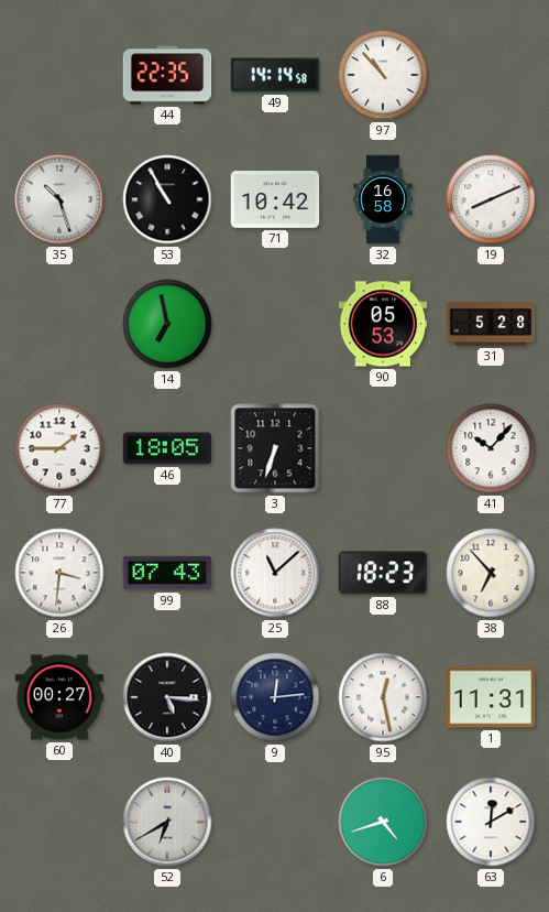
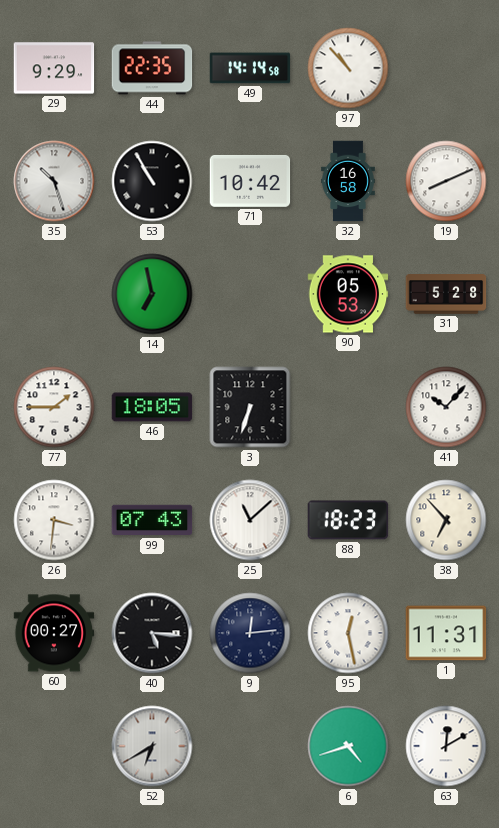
29: none -> 9:29
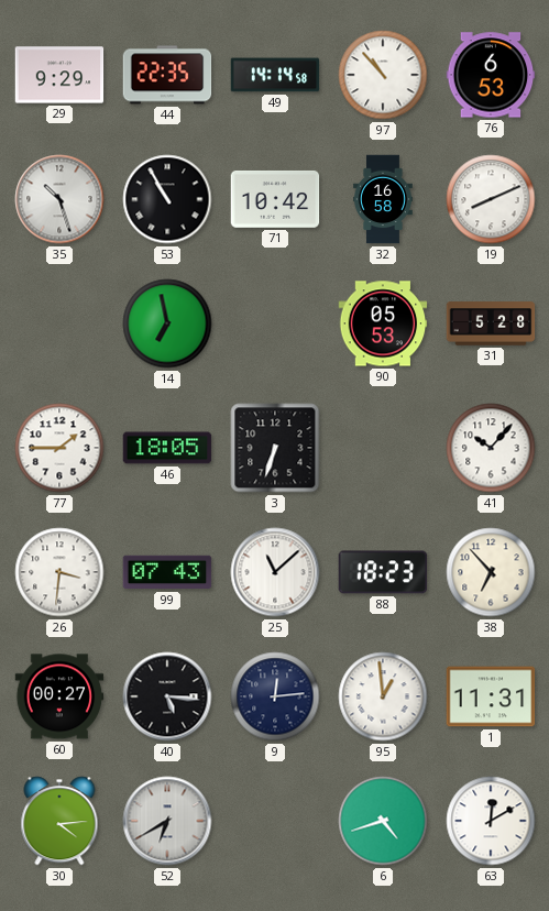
76: none -> 6:53
95: 12:28 -> 12:59
30: none -> 4:14
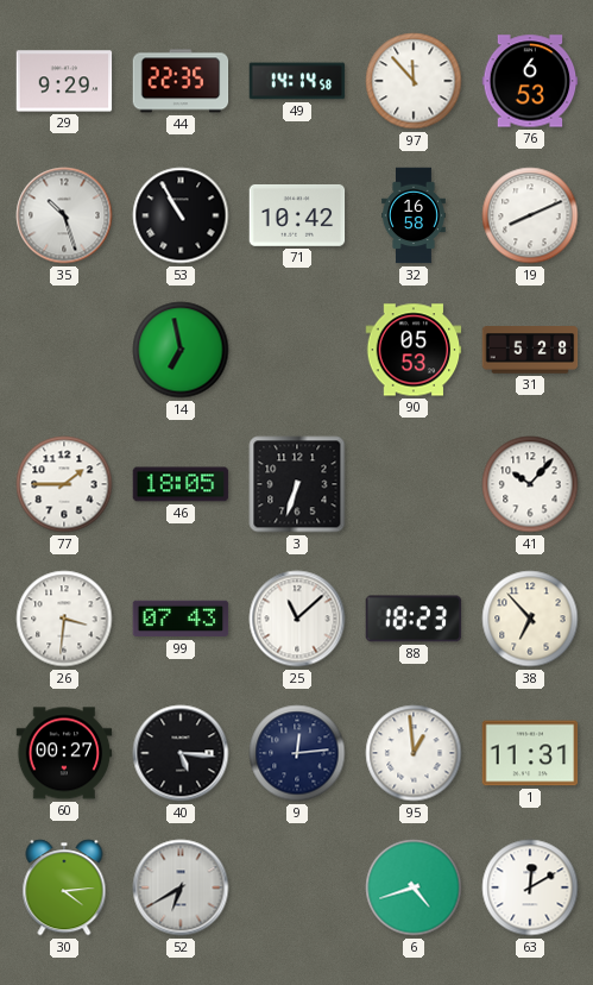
97: 10:53 -> 11:53
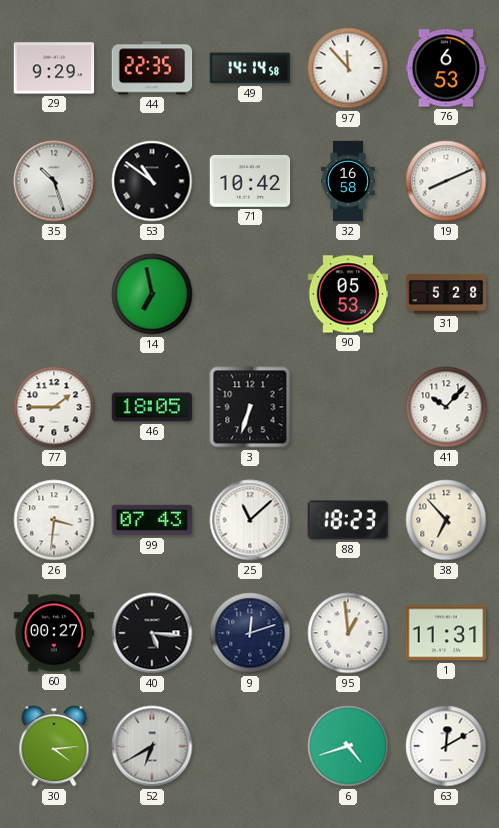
53: 10:55 -> 10:51
9: 12:14 -> 12:12
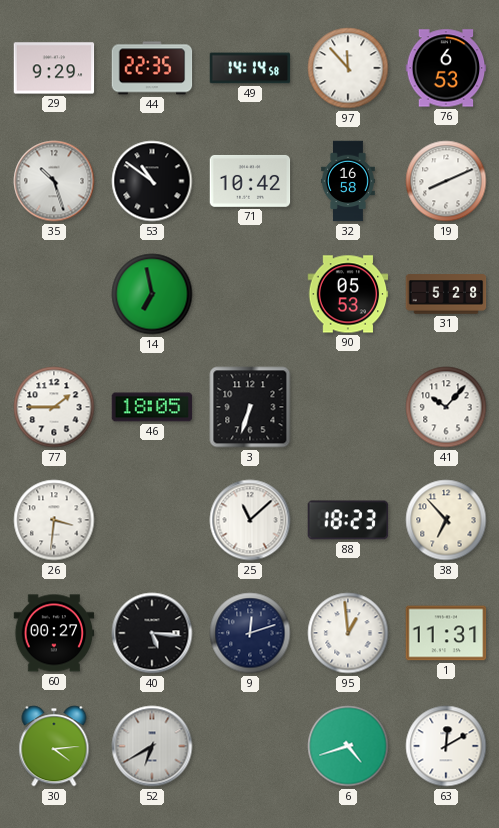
99: 07:43 -> none
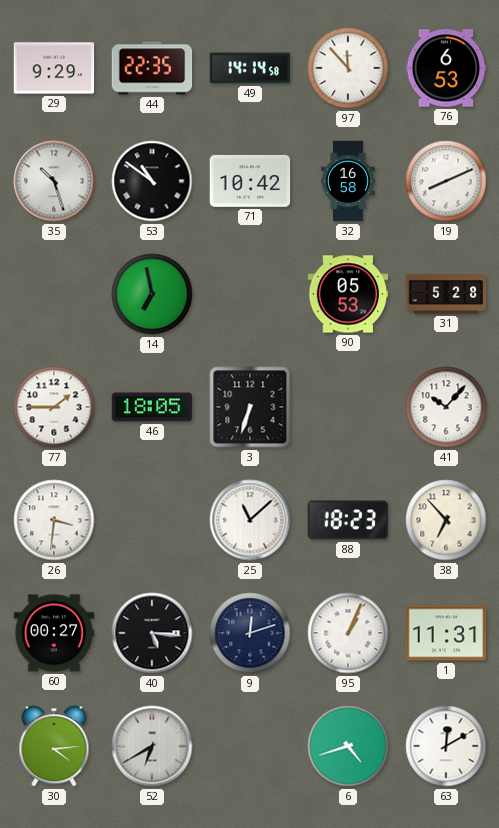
95: 12:59 -> 1:04
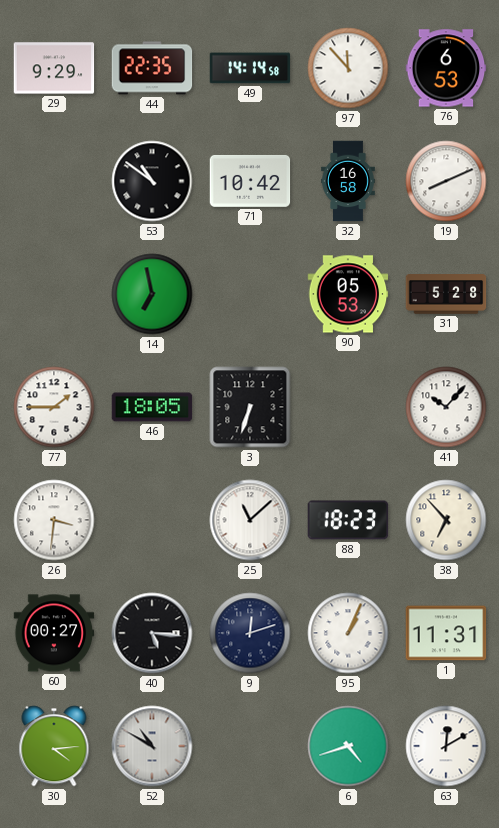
35: 10:27 -> none
52: 6:40 -> 10:50
